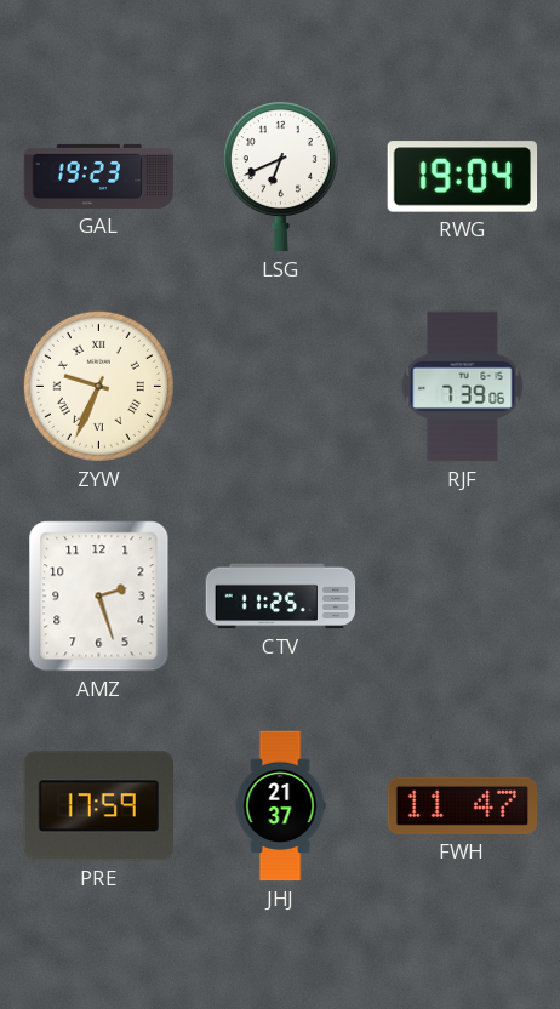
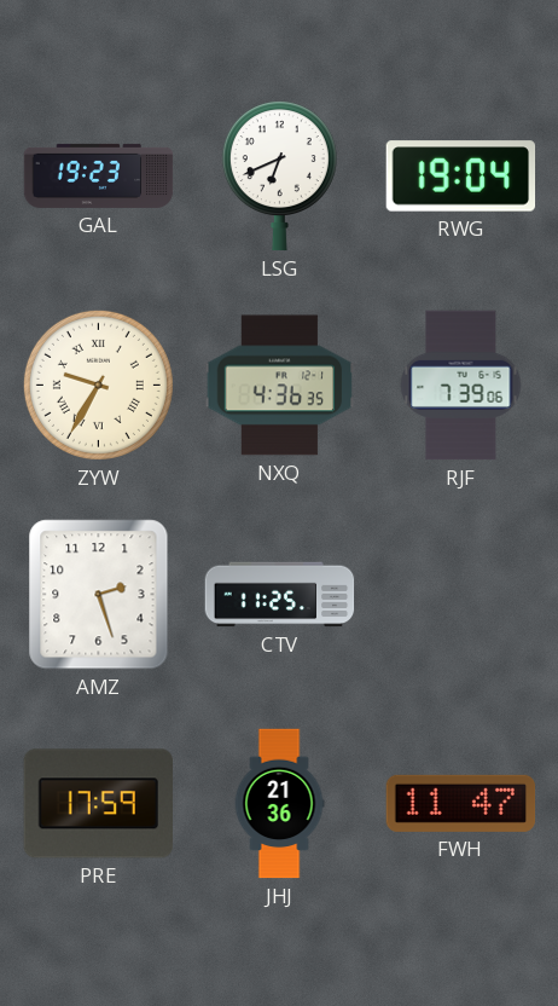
ZYW: 9:34 -> 9:35
NXQ: none -> 4:36
JHJ: 21:37 -> 21:36
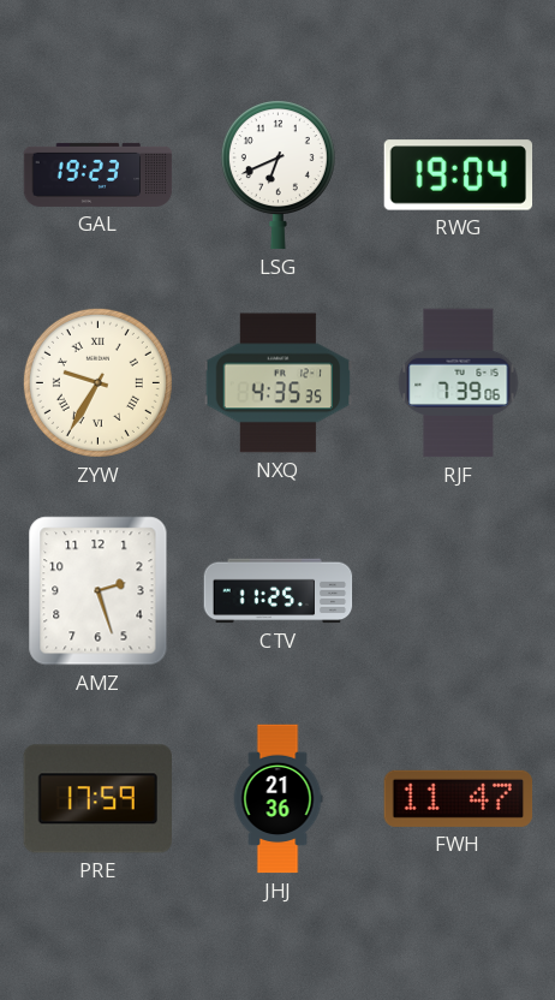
NXQ: 4:36 -> 4:35
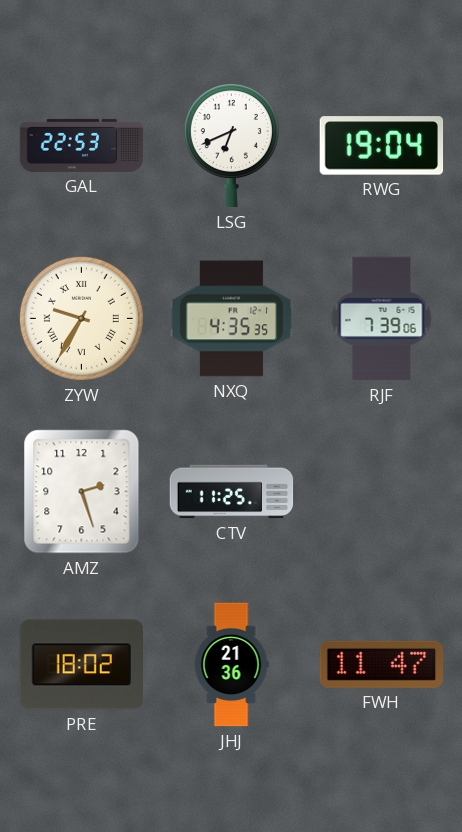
GAL: 19:23 -> 22:53
PRE: 17:59 -> 18:02
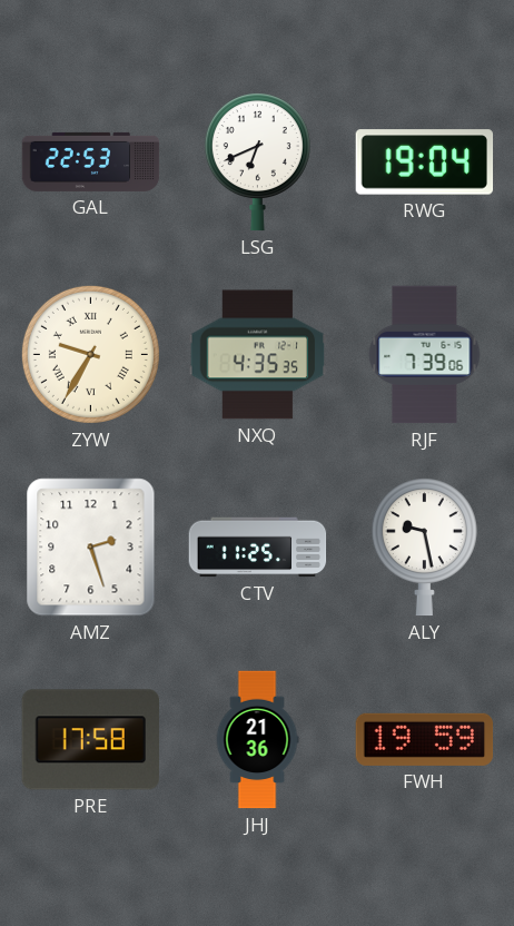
ALY: none -> 9:28
PRE: 18:02 -> 17:58
FWH: 11:47 -> 19:59
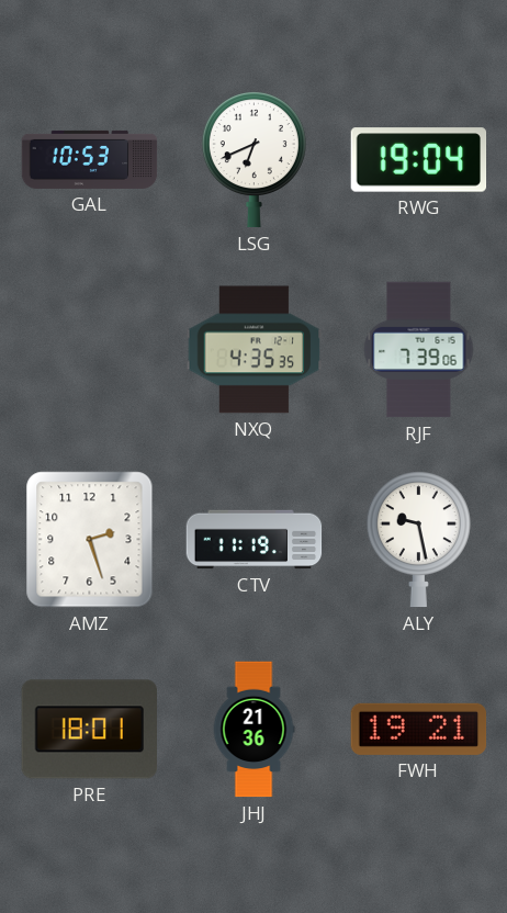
GAL: 22:53 -> 10:53
ZYW: 9:35 -> none
CTV: 11:25 -> 11:19
PRE: 17:58 -> 18:01
FWH: 19:59 -> 19:21
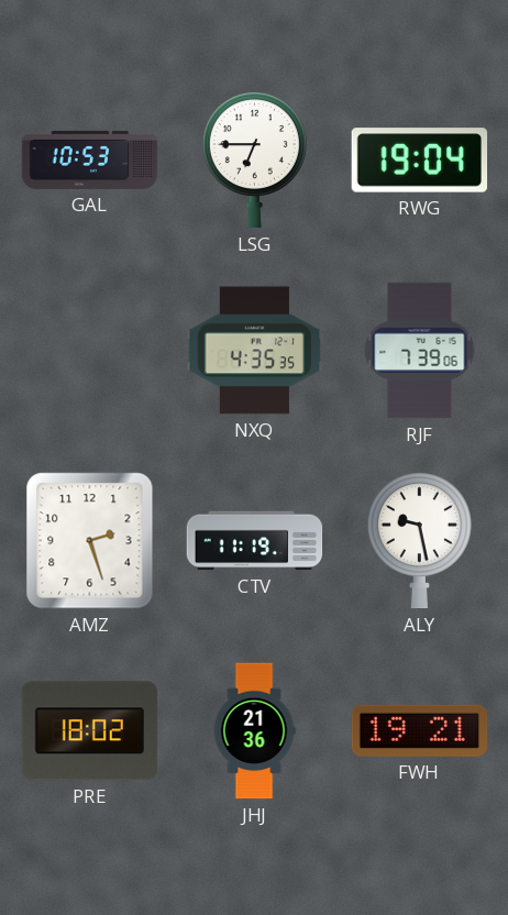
LSG: 6:41 -> 6:45
PRE: 18:01 -> 18:02
